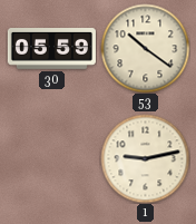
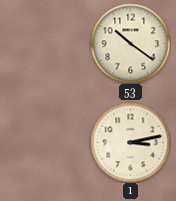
30: 05:59 -> none
1: 9:13 -> 3:13
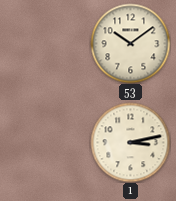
53: 10:21 -> 10:09
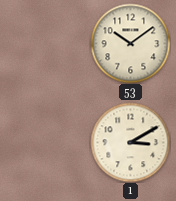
1: 3:13 -> 3:10
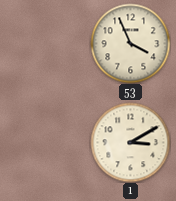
53: 10:09 -> 3:56
